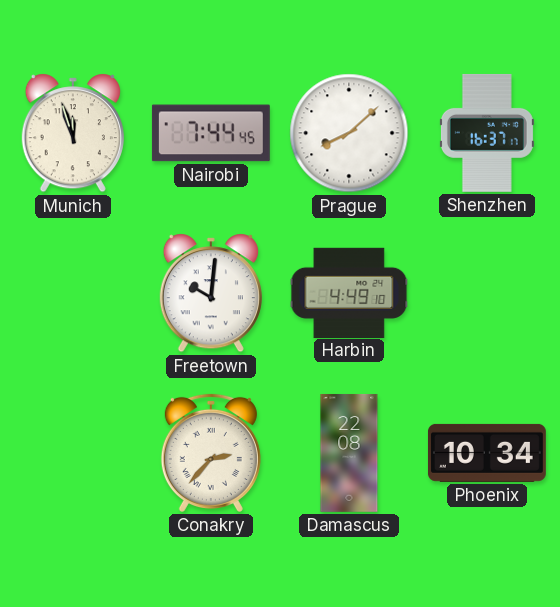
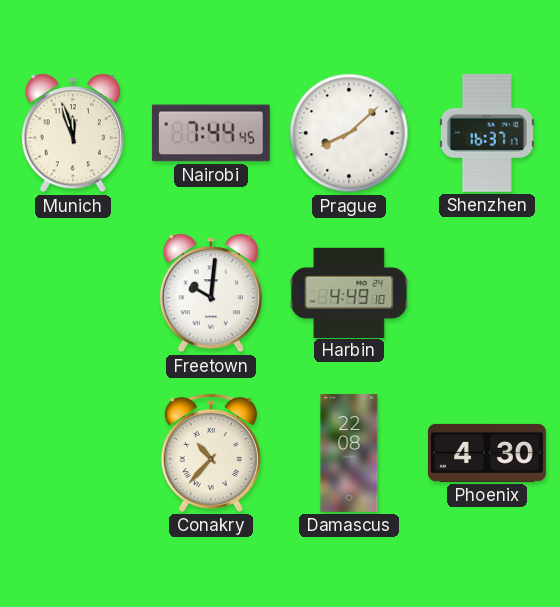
Conakry: 2:37 -> 10:37
Phoenix: 10:34 -> 4:30
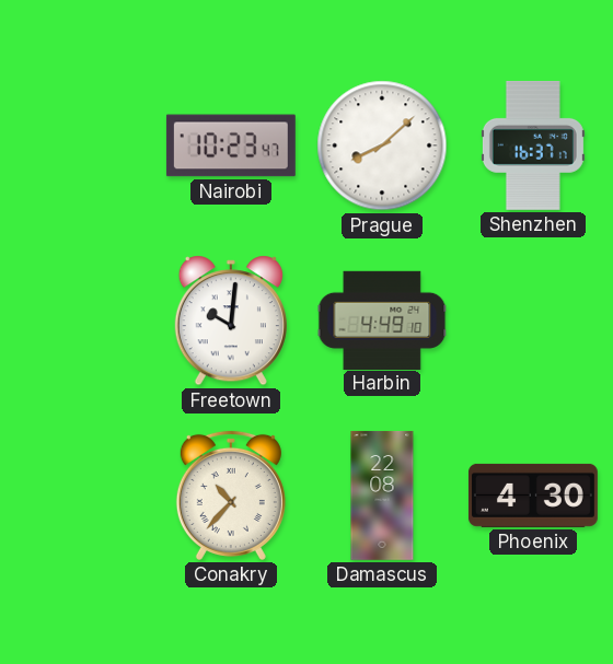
Munich: 11:57 -> none
Nairobi: 7:44 -> 10:23
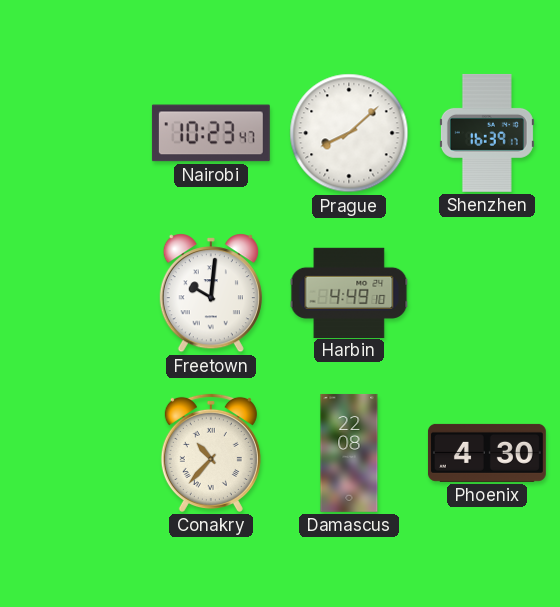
Shenzhen: 16:37 -> 16:39
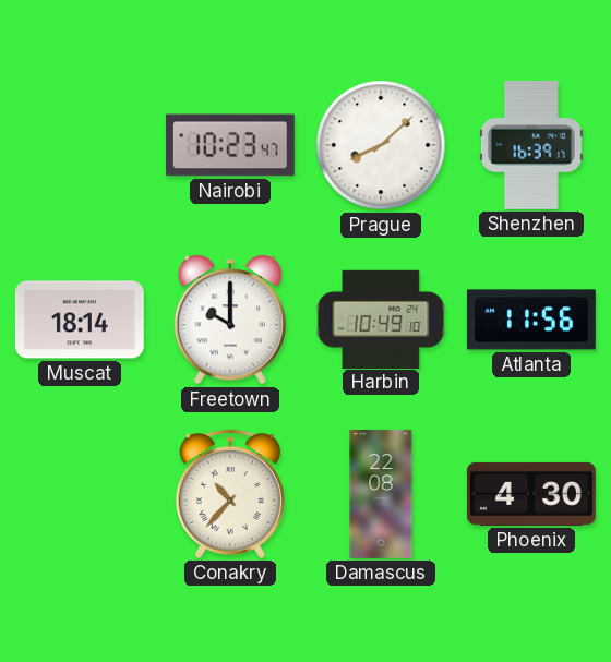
Muscat: none -> 18:14
Freetown: 10:01 -> 10:00
Harbin: 4:49 -> 10:49
Atlanta: none -> 11:56
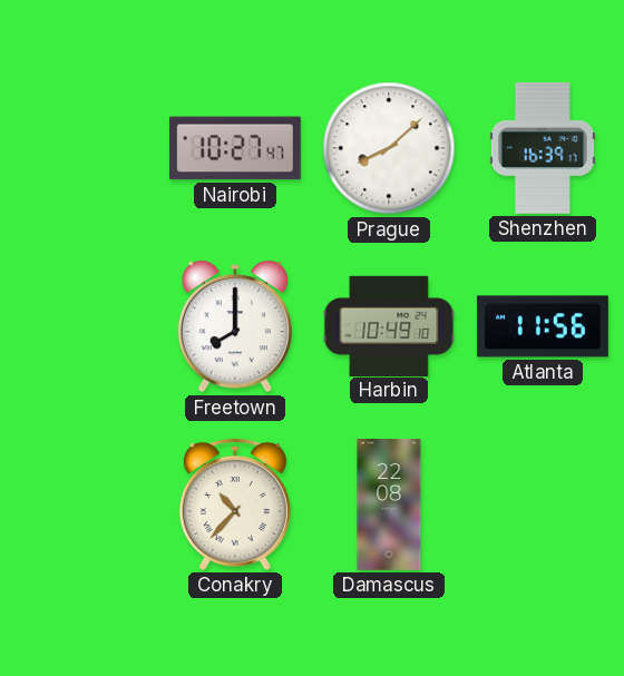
Nairobi: 10:23 -> 10:27
Muscat: 18:14 -> none
Freetown: 10:00 -> 8:00
Phoenix: 4:30 -> none
